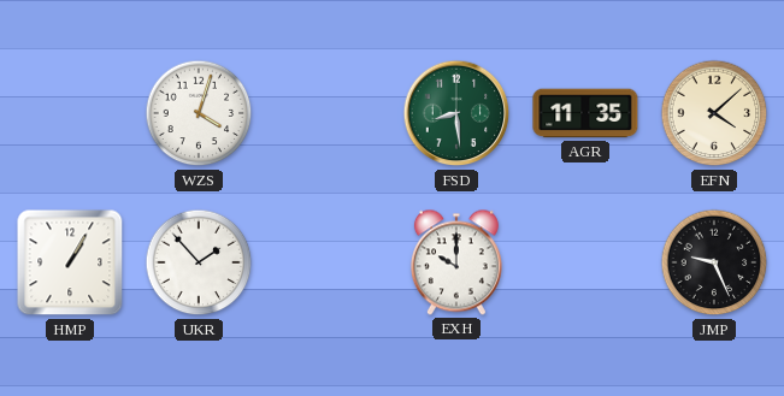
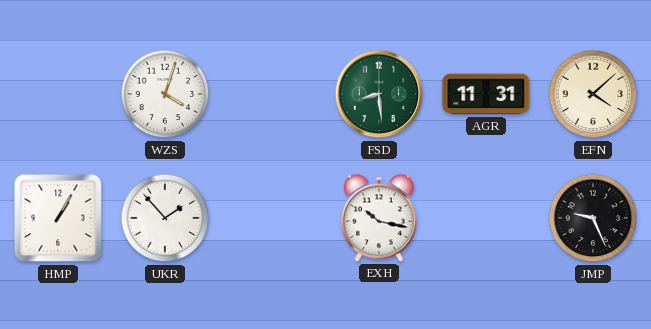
AGR: 11:35 -> 11:31
EXH: 10:00 -> 10:17
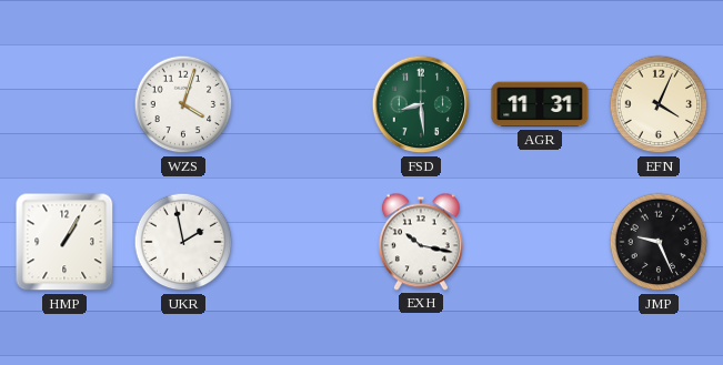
EFN: 4:08 -> 4:04
UKR: 1:53 -> 1:58
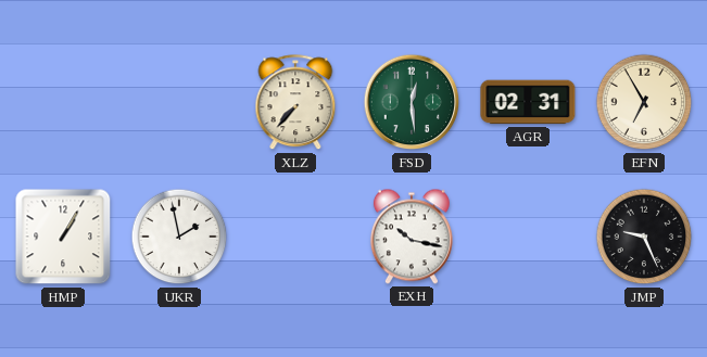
WZS: 4:03 -> none
XLZ: none -> 7:37
FSD: 8:29 -> 12:29
AGR: 11:31 -> 02:31
EFN: 4:04 -> 6:55
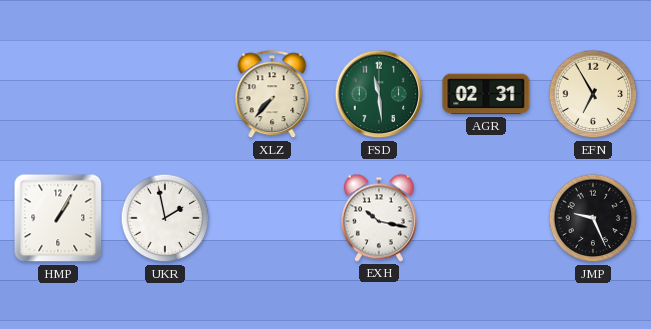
FSD: 12:29 -> 11:29
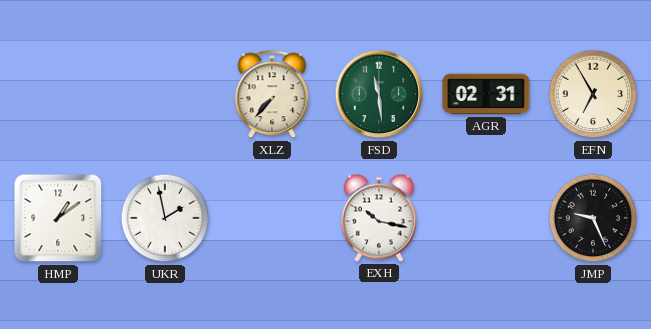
HMP: 1:05 -> 1:09
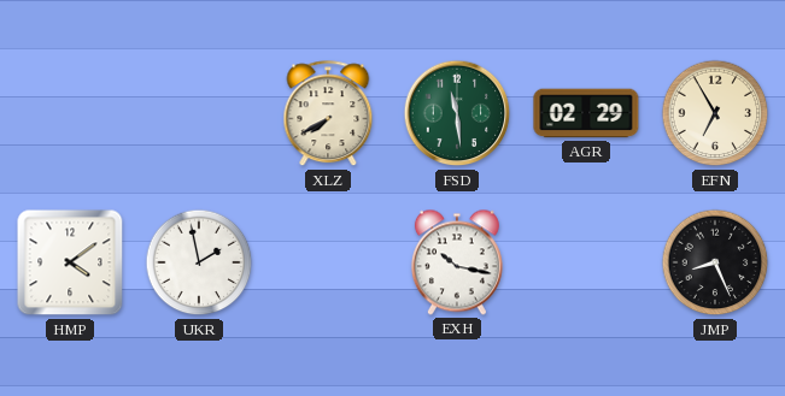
XLZ: 7:37 -> 7:40
AGR: 02:31 -> 02:29
HMP: 1:09 -> 4:09
JMP: 9:26 -> 8:26
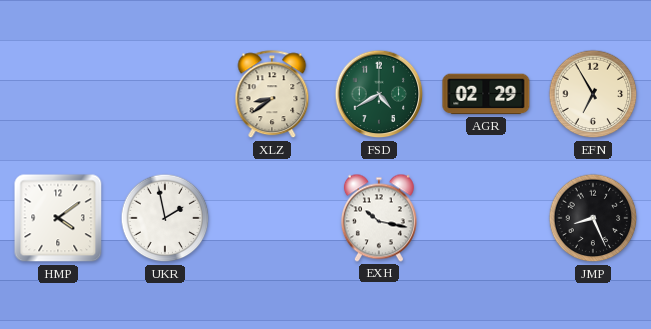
XLZ: 7:40 -> 8:39
FSD: 11:29 -> 4:40
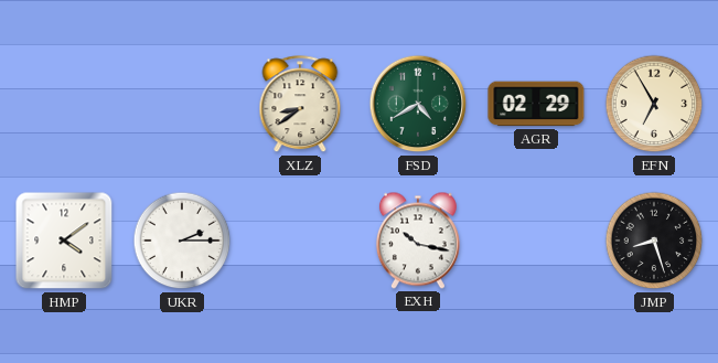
UKR: 1:58 -> 2:15
JMP: 8:26 -> 8:27
